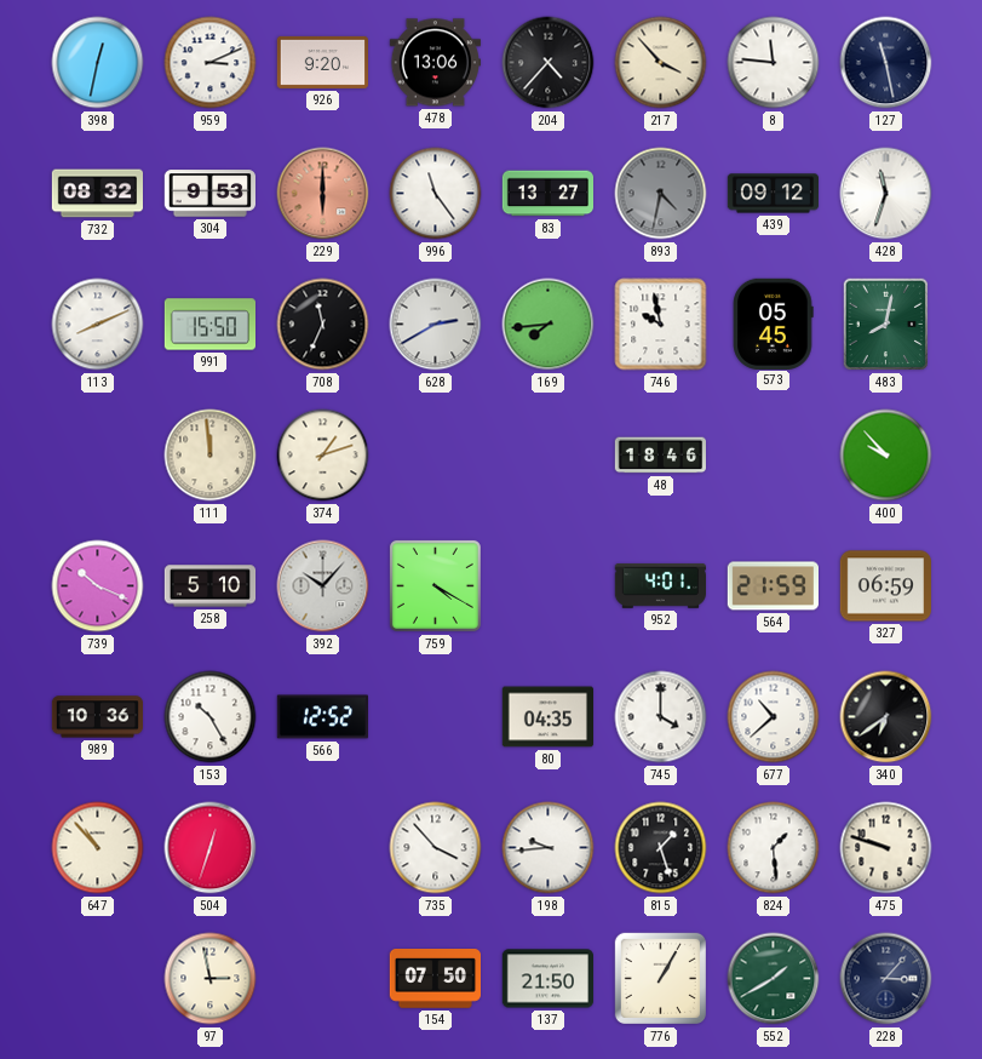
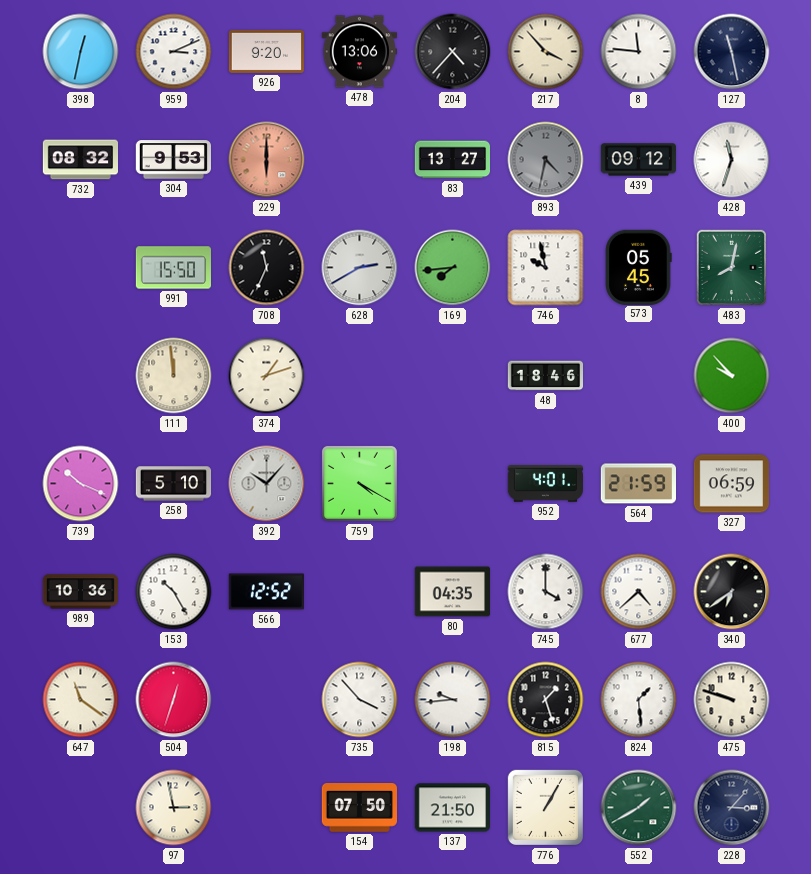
996: 11:24 -> none
113: 8:11 -> none
677: 10:38 -> 4:38
647: 10:53 -> 11:21
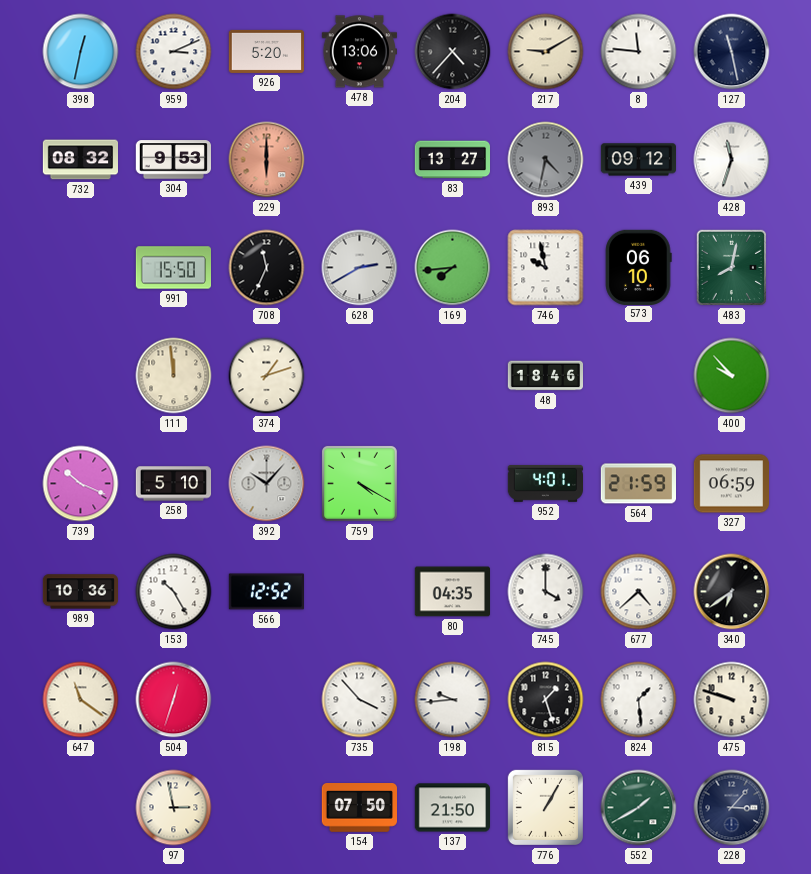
926: 9:20 -> 5:20
217: 3:53 -> 9:10
573: 05:45 -> 06:10
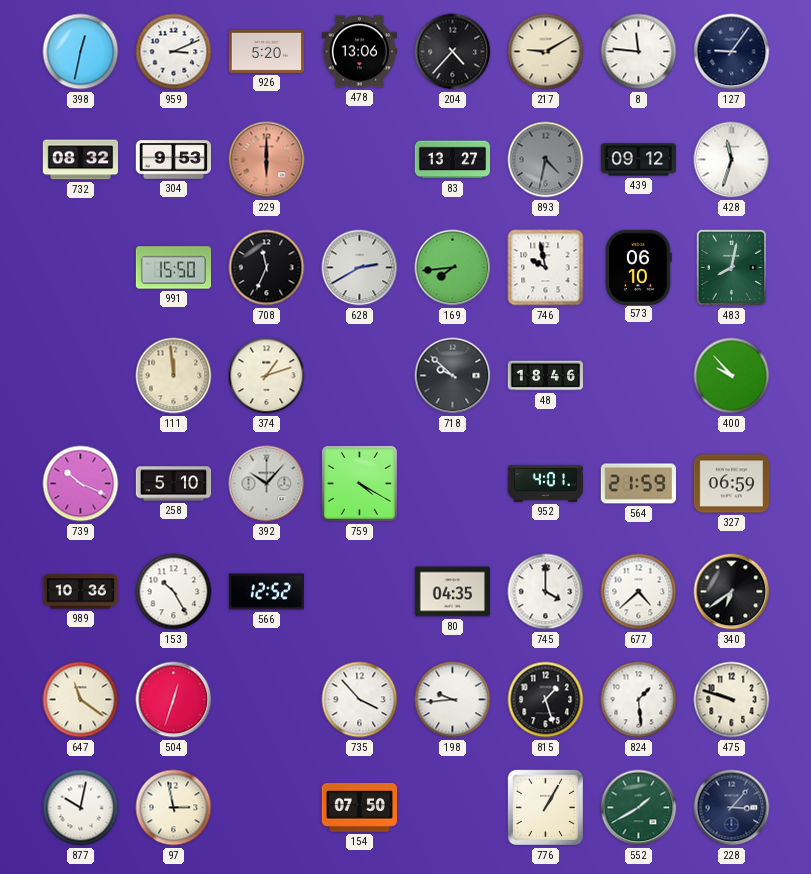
127: 11:28 -> 9:06
718: none -> 9:52
877: none -> 10:02
137: 21:50 -> none
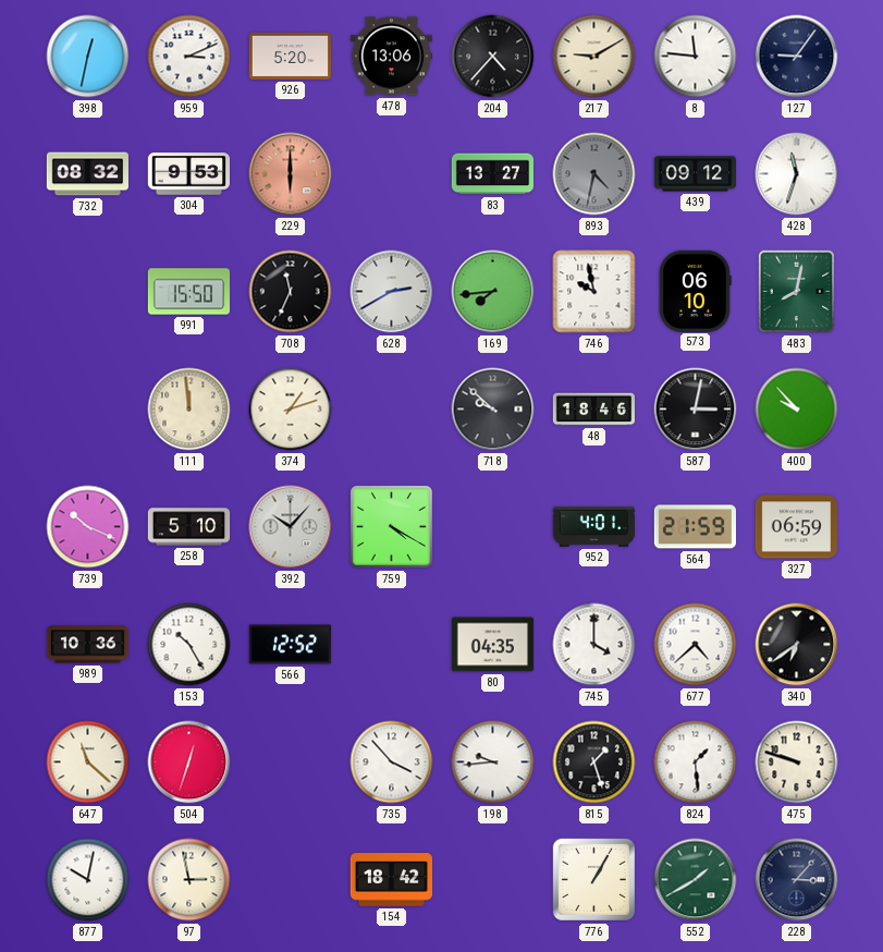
587: none -> 3:02
647: 11:21 -> 11:22
154: 07:50 -> 18:42
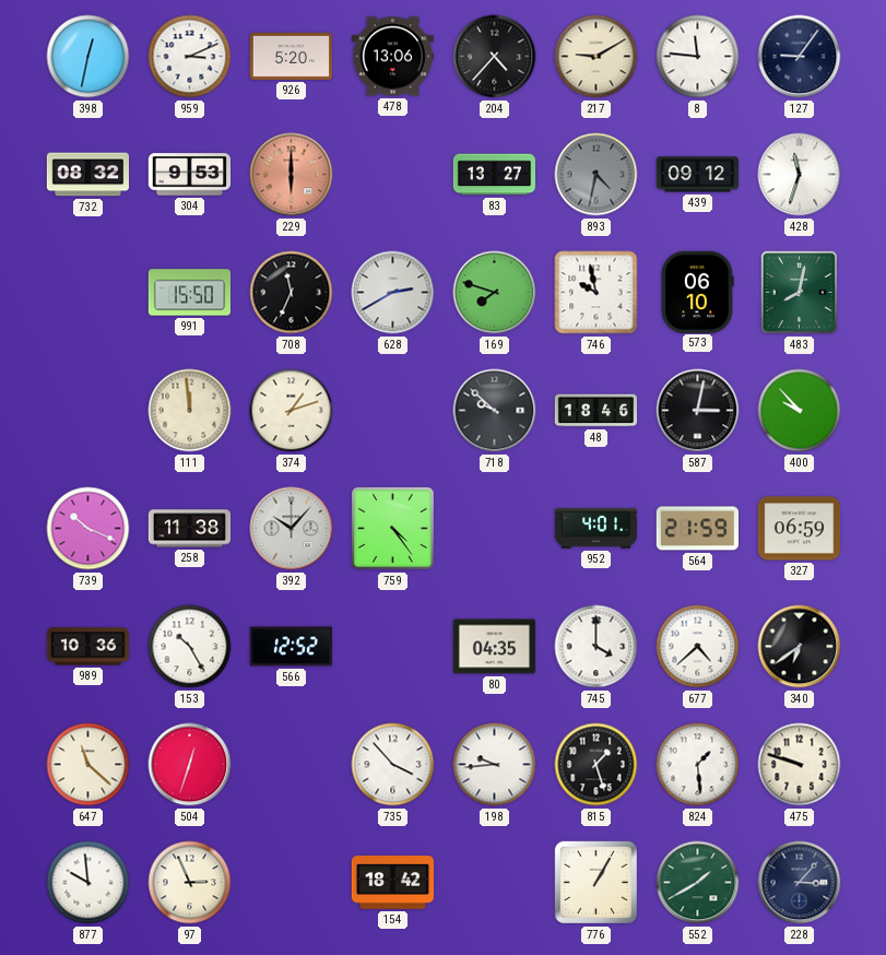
169: 7:44 -> 7:48
258: 5:10 -> 11:38
759: 4:20 -> 4:24
877: 10:02 -> 9:59
97: 2:58 -> 2:56
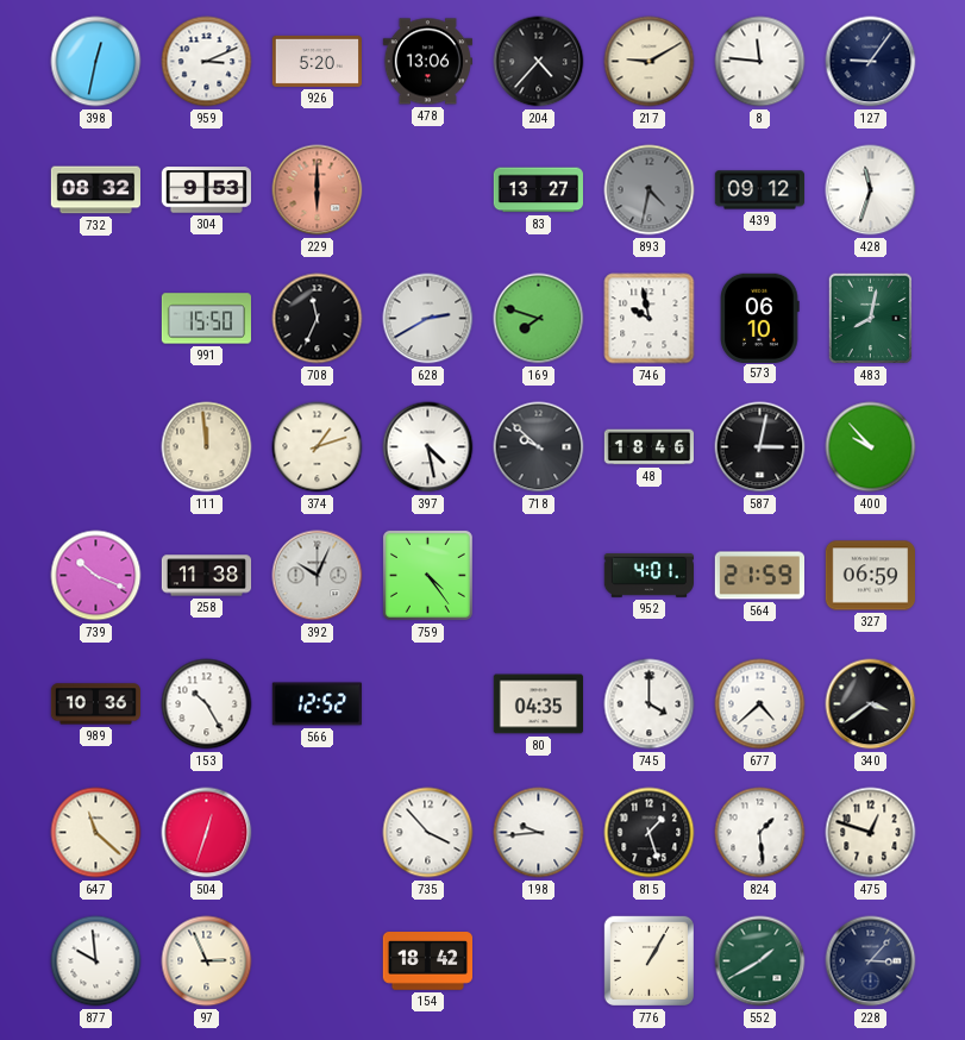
397: none -> 4:28
392: 10:07 -> 10:04
340: 6:39 -> 3:39
475: 9:48 -> 12:48
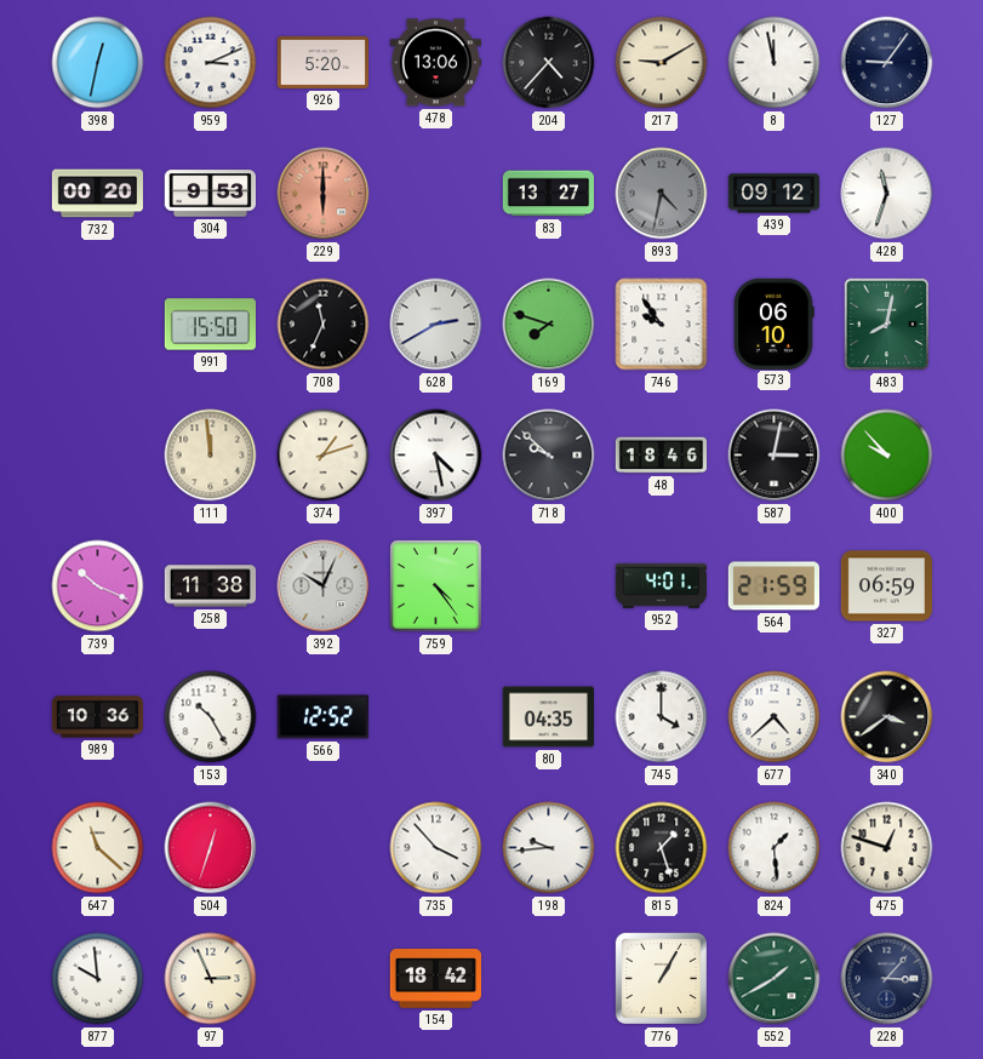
8: 11:46 -> 11:58
732: 08:32 -> 00:20
746: 9:58 -> 9:54
